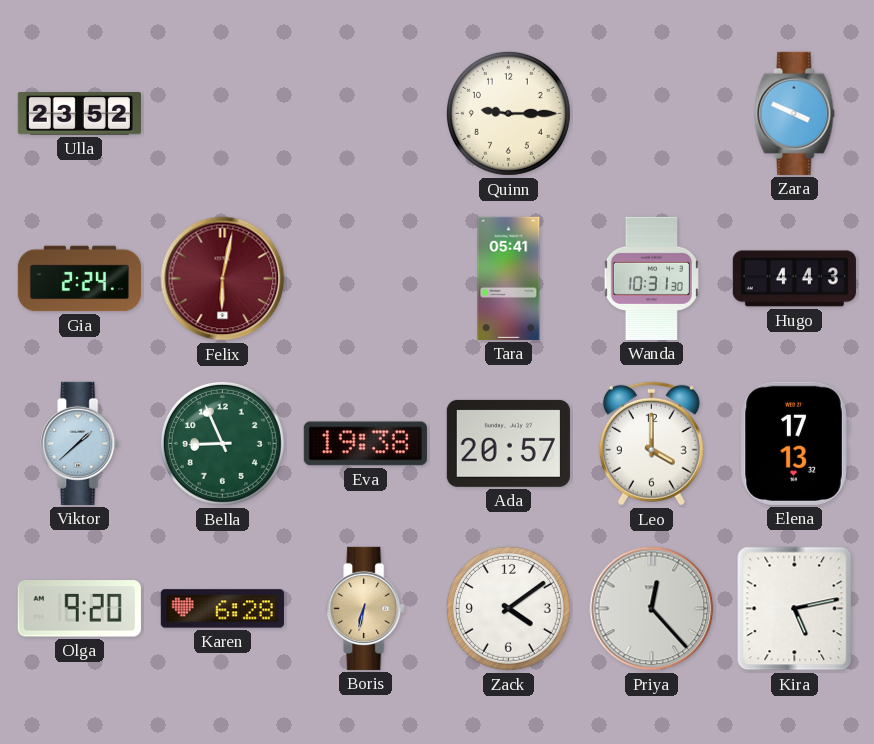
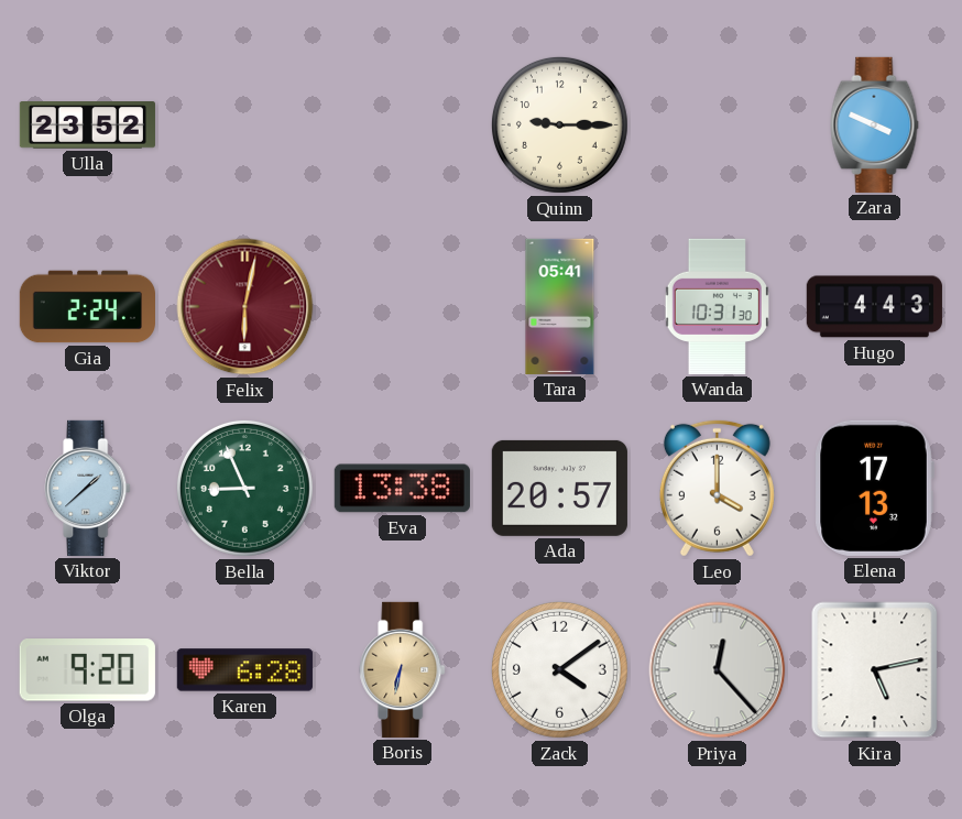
Eva: 19:38 -> 13:38
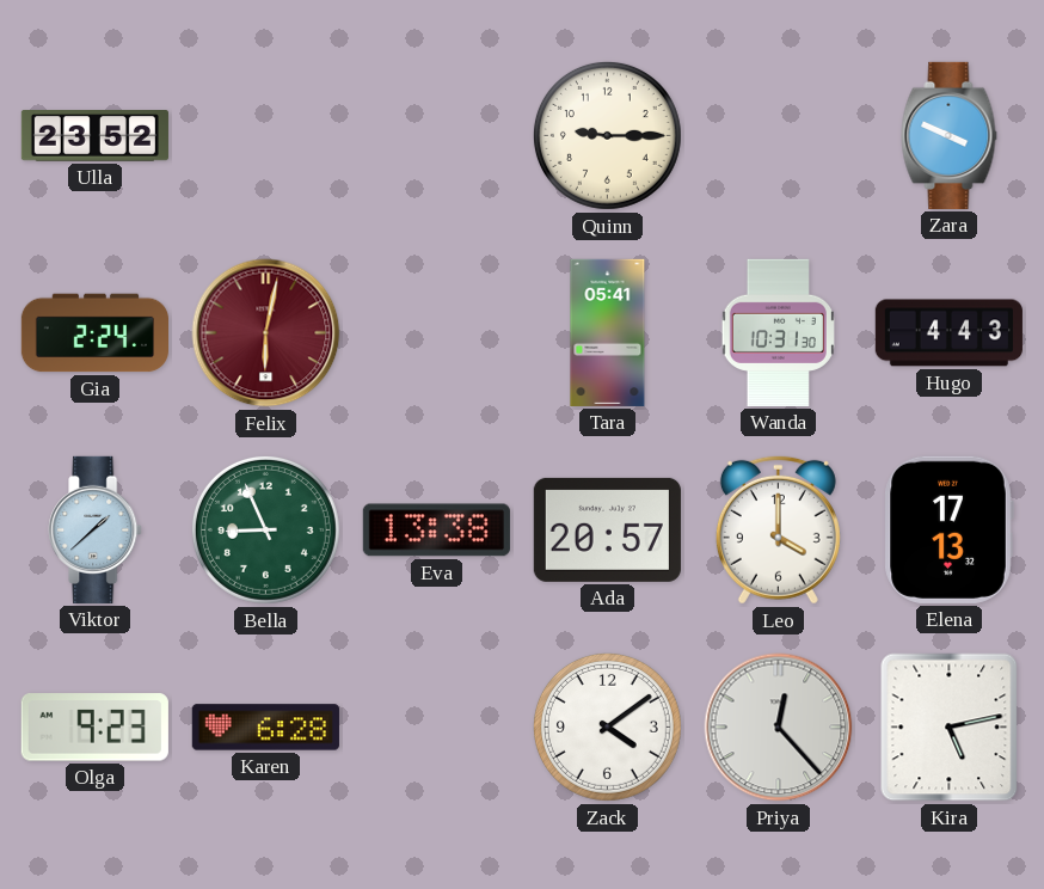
Olga: 9:20 -> 9:23
Boris: 6:32 -> none
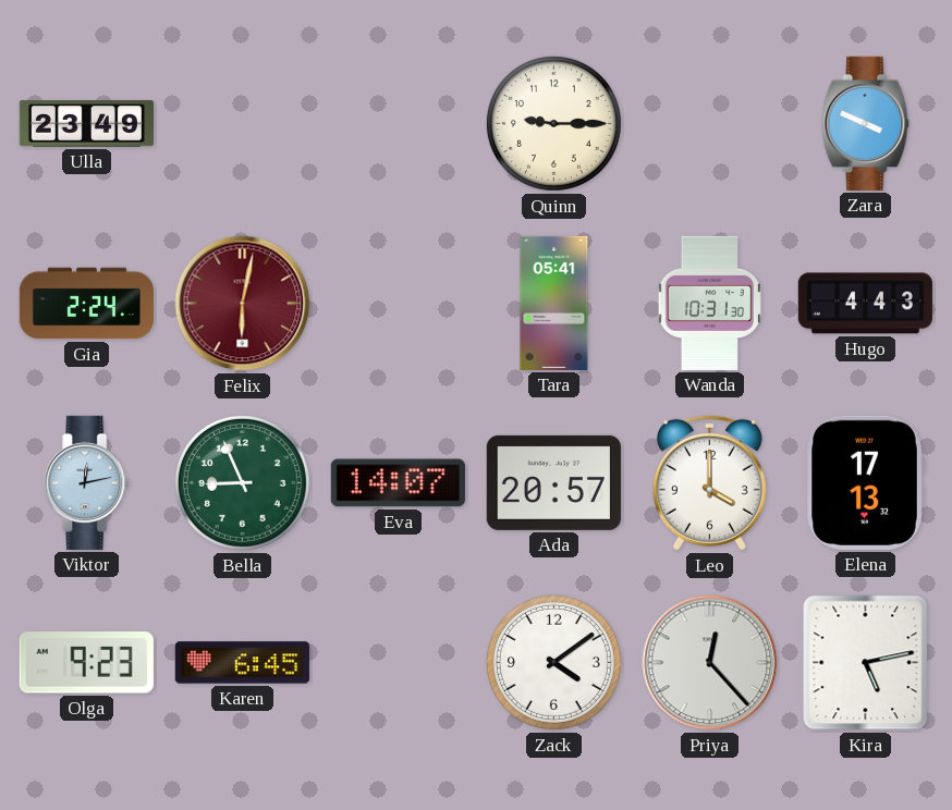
Ulla: 23:52 -> 23:49
Viktor: 1:38 -> 12:13
Eva: 13:38 -> 14:07
Karen: 6:28 -> 6:45
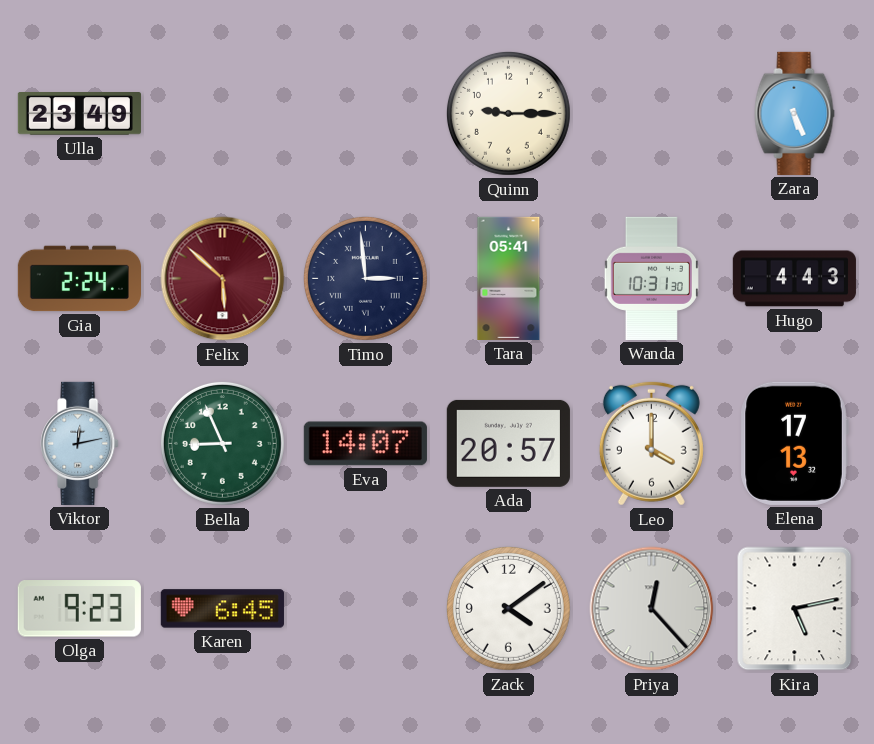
Zara: 3:49 -> 5:26
Felix: 6:02 -> 5:52
Timo: none -> 2:59
